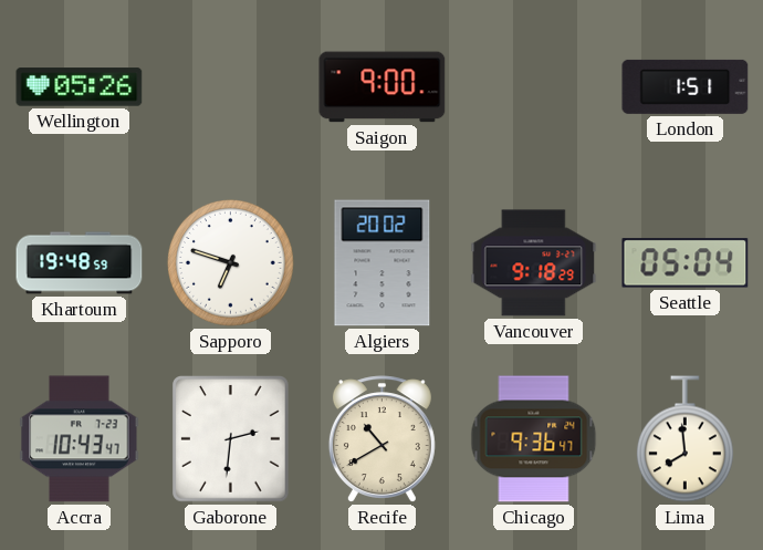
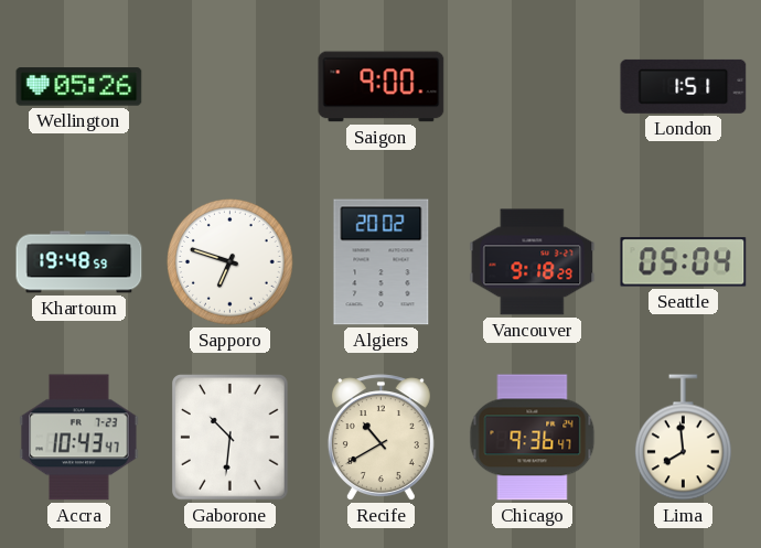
Gaborone: 2:31 -> 10:31
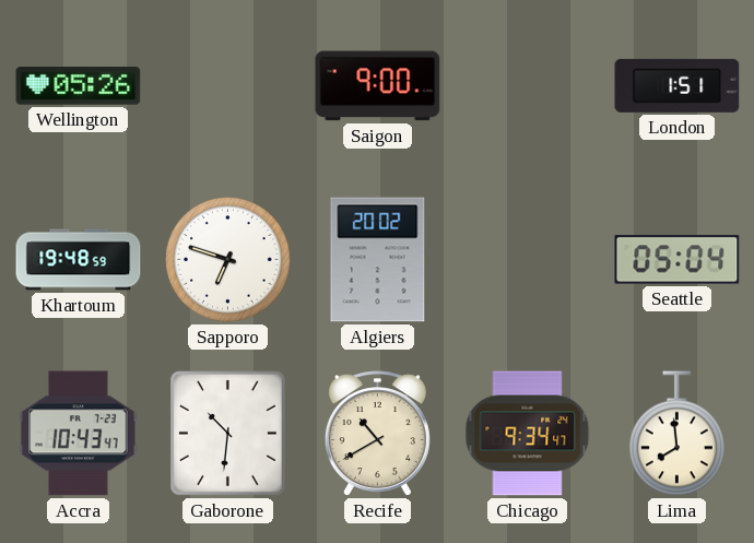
Vancouver: 9:18 -> none
Chicago: 9:36 -> 9:34
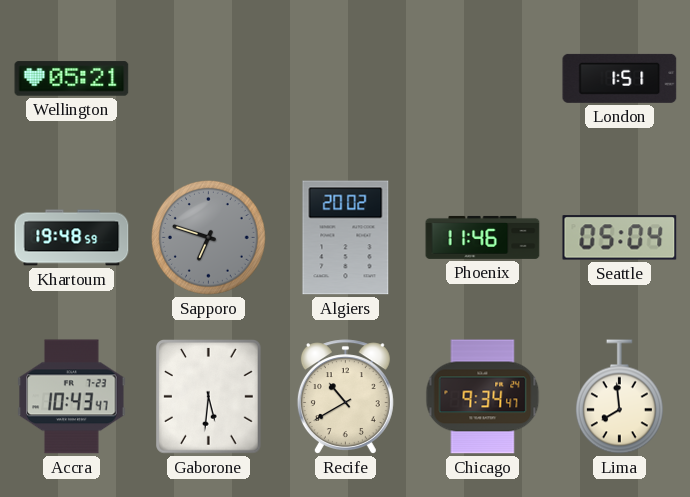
Wellington: 05:26 -> 05:21
Saigon: 9:00 -> none
Sapporo dial: white -> grey
Phoenix: none -> 11:46
Gaborone: 10:31 -> 5:31
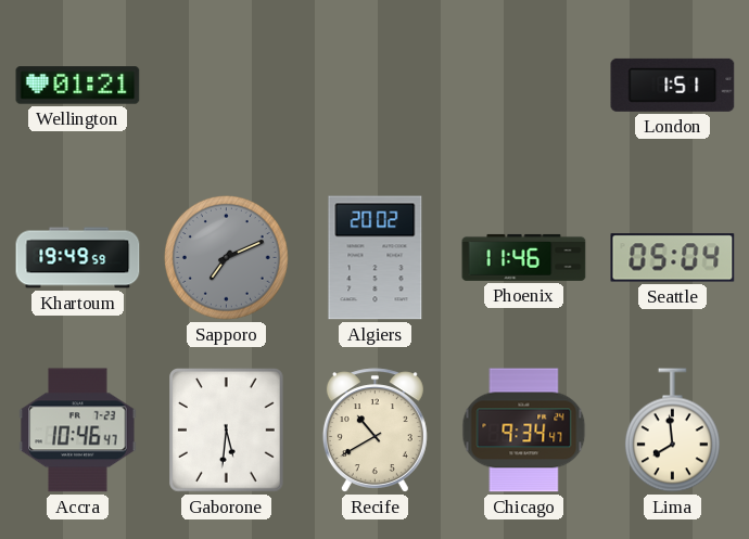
Wellington: 05:21 -> 01:21
Khartoum: 19:48 -> 19:49
Sapporo: 6:48 -> 7:11
Accra: 10:43 -> 10:46
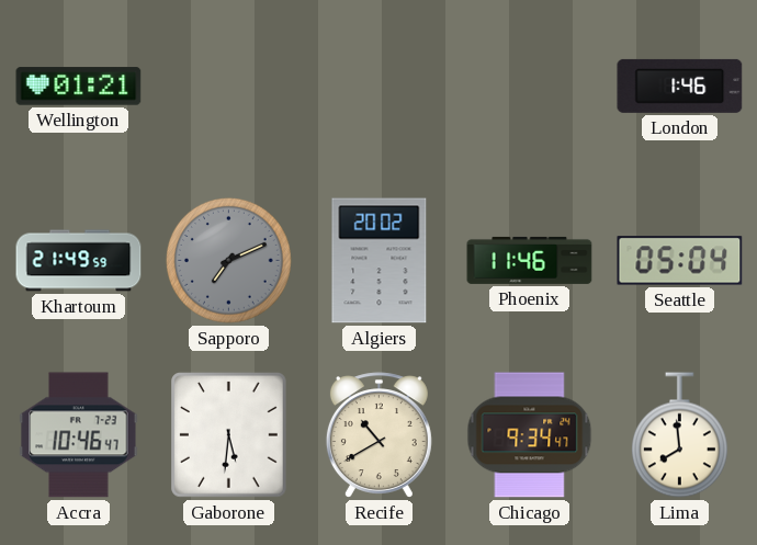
London: 1:51 -> 1:46
Khartoum: 19:49 -> 21:49
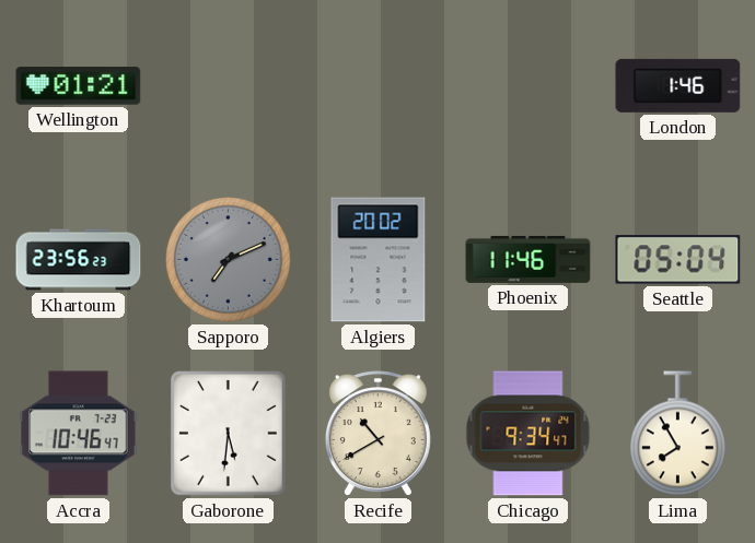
Khartoum: 21:49 -> 23:56
Lima: 7:59 -> 7:55
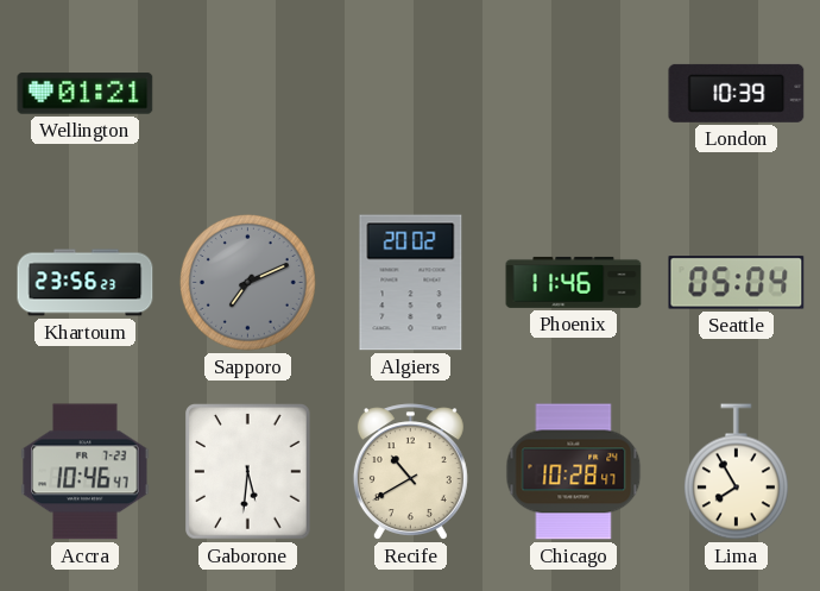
London: 1:46 -> 10:39
Chicago: 9:34 -> 10:28
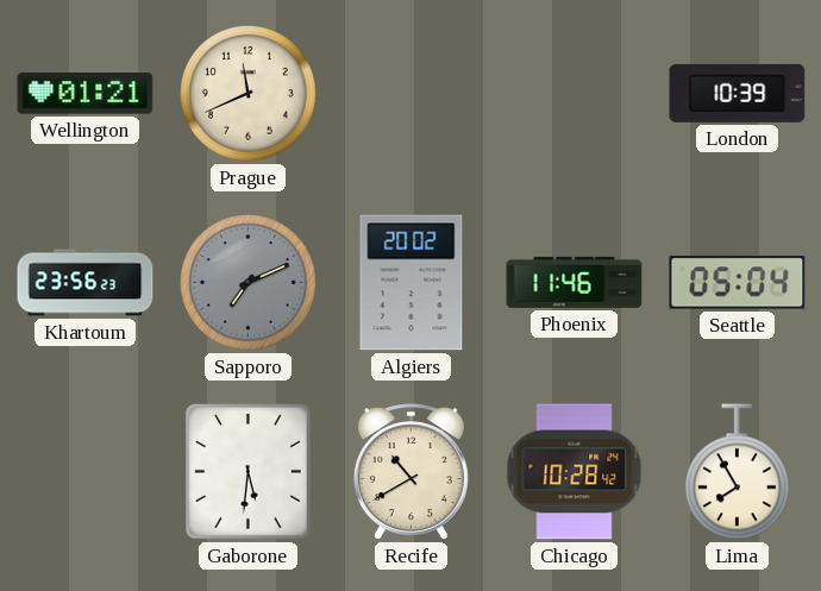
Prague: none -> 11:41
Accra: 10:46 -> none
Chicago: 10:28:47 -> 10:28:42
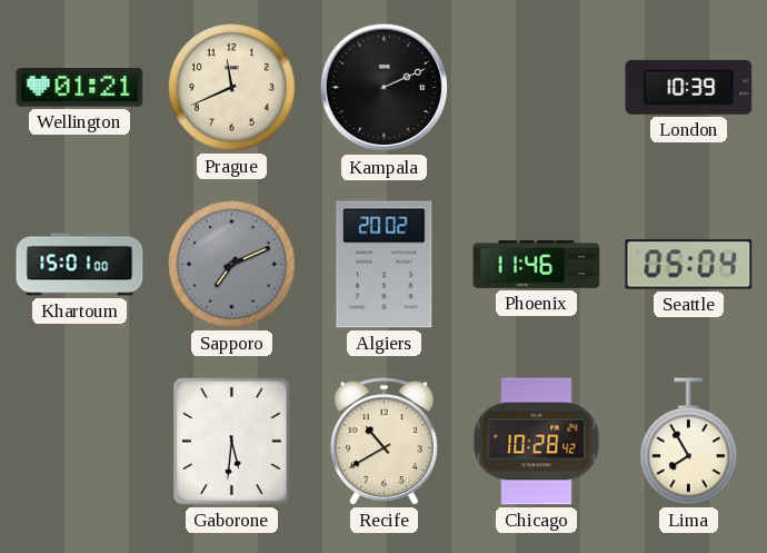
Kampala: none -> 2:11
Khartoum: 23:56 -> 15:01
